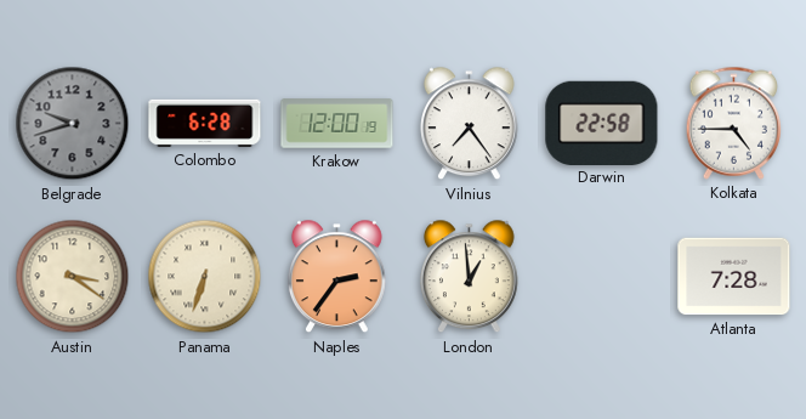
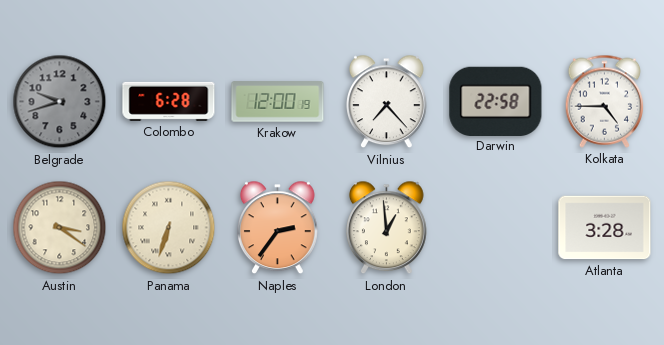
Vilnius: 7:24 -> 7:23
Atlanta: 7:28 -> 3:28
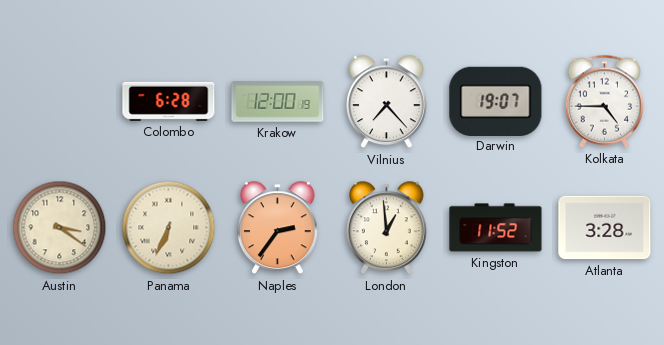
Belgrade: 9:42 -> none
Darwin: 22:58 -> 19:07
Panama: 6:33 -> 6:34
Kingston: none -> 11:52
